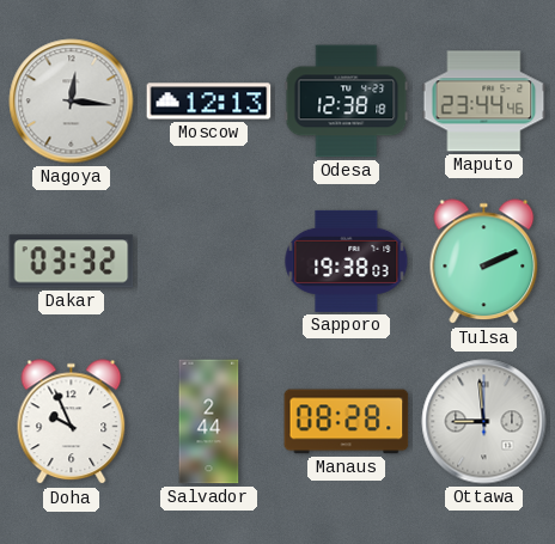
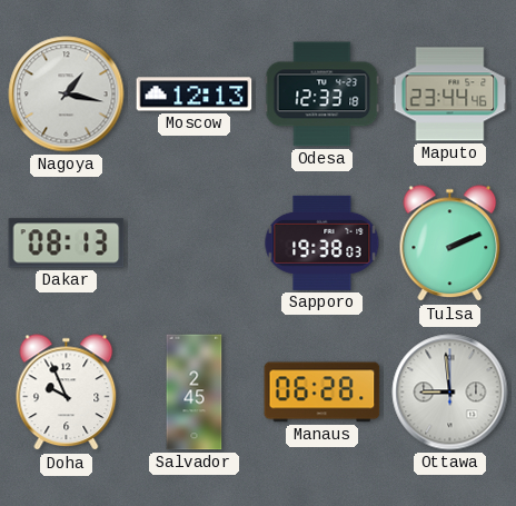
Nagoya: 12:16 -> 1:17
Odesa: 12:38 -> 12:33
Dakar: 03:32 -> 08:13
Salvador: 2:44 -> 2:45
Manaus: 08:28 -> 06:28
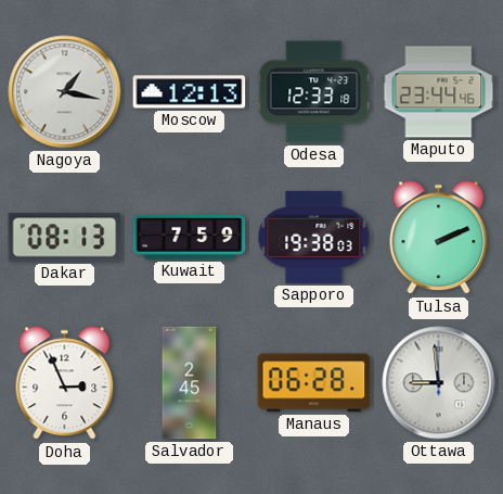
Kuwait: none -> 7:59
Doha: 9:56 -> 2:56
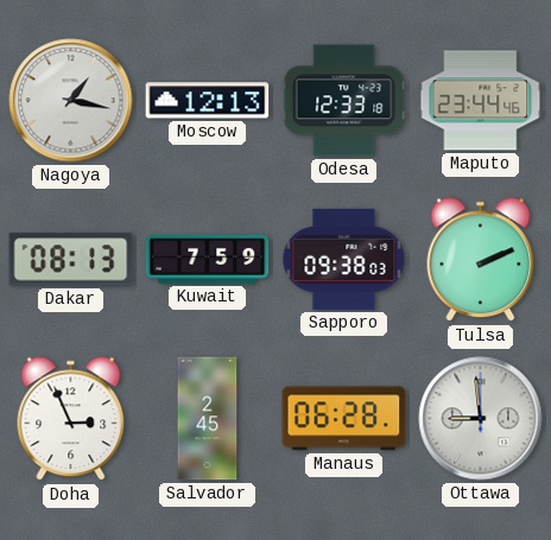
Sapporo: 19:38 -> 09:38
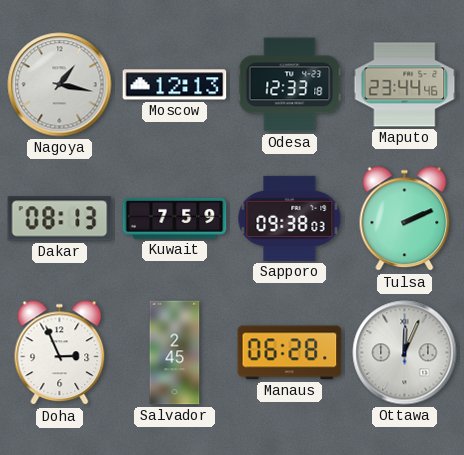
Ottawa: 8:59 -> 12:04
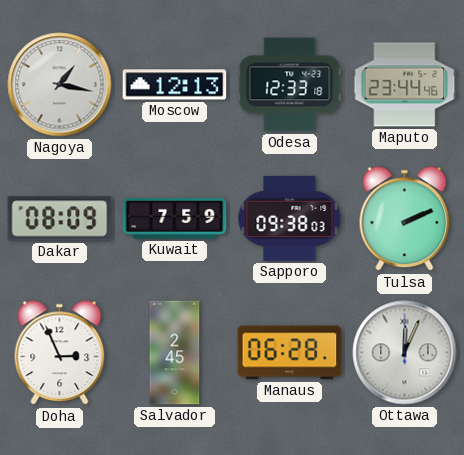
Dakar: 08:13 -> 08:09
